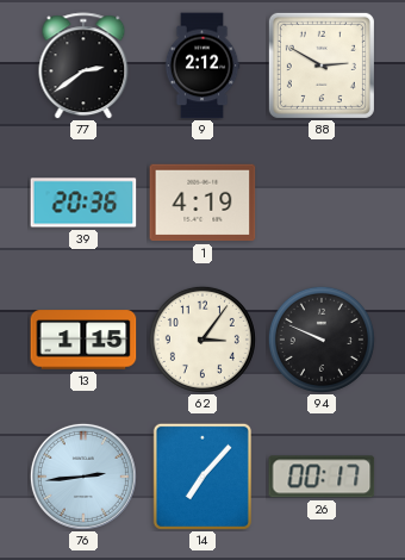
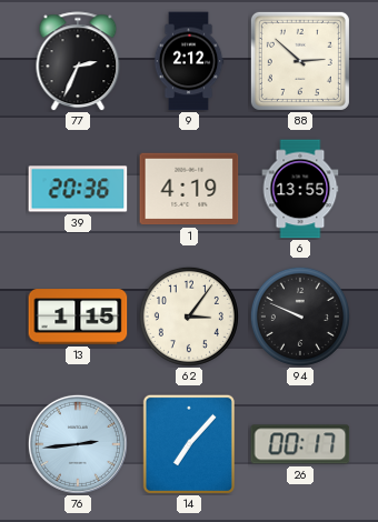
77: 2:39 -> 2:34
88: 2:50 -> 2:52
6: none -> 13:55
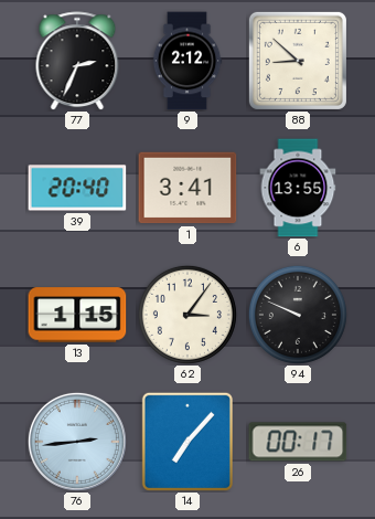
88: 2:52 -> 8:52
39: 20:36 -> 20:40
1: 4:19 -> 3:41
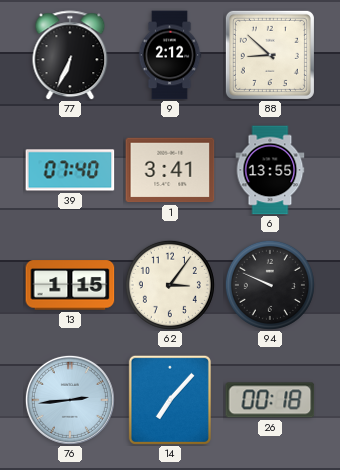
77: 2:34 -> 6:34
39: 20:40 -> 07:40
26: 00:17 -> 00:18
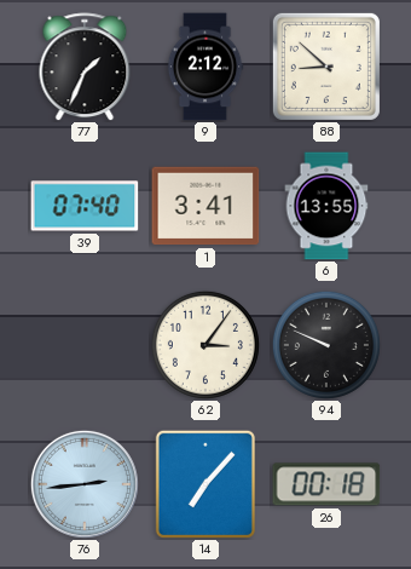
77: 6:34 -> 1:34
13: 1:15 -> none
